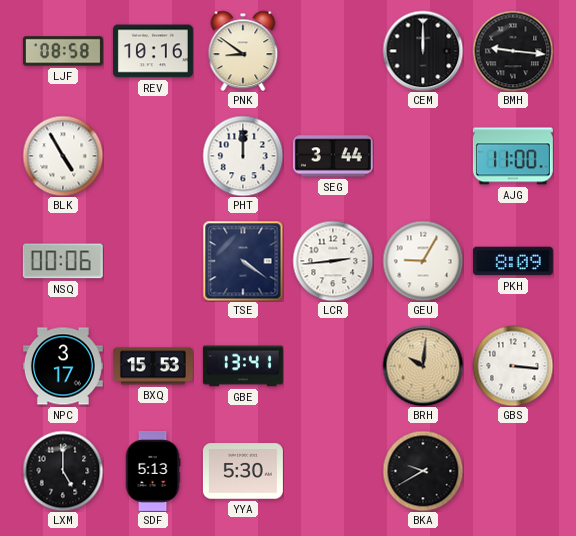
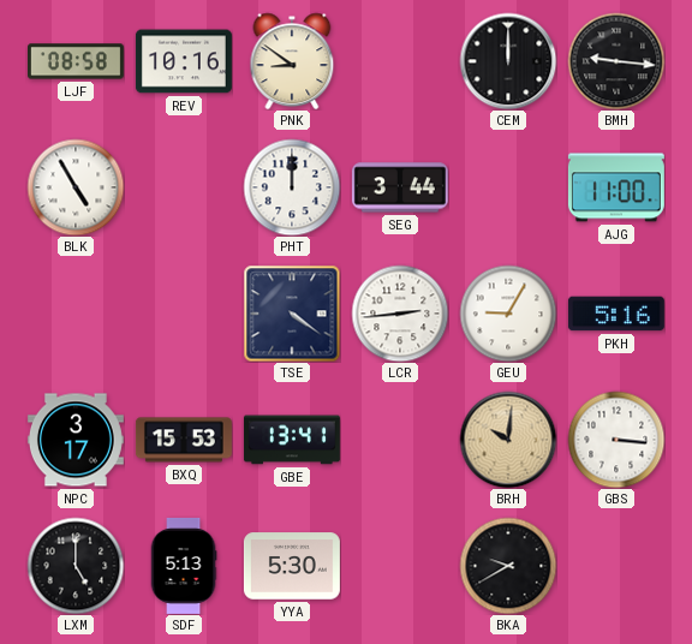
NSQ: 00:06 -> none
PKH: 8:09 -> 5:16
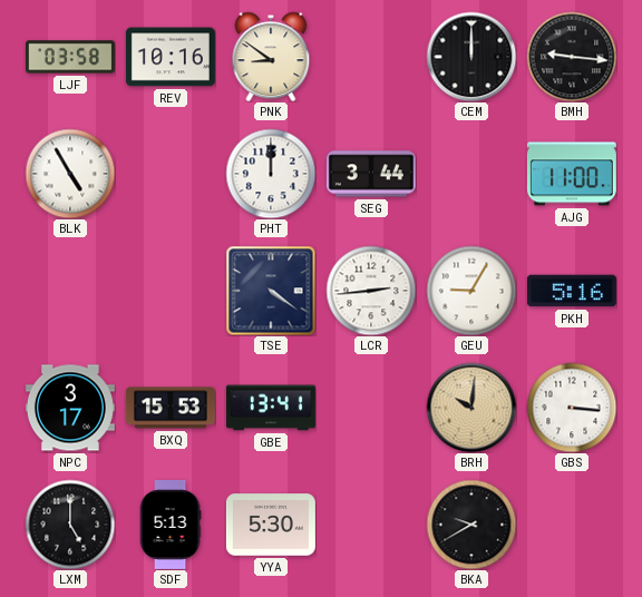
LJF: 08:58 -> 03:58
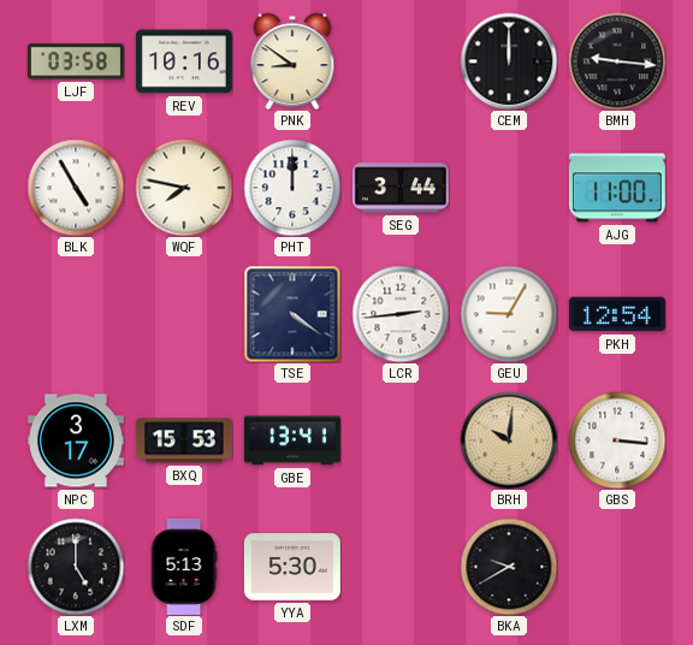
WQF: none -> 7:47
PKH: 5:16 -> 12:54
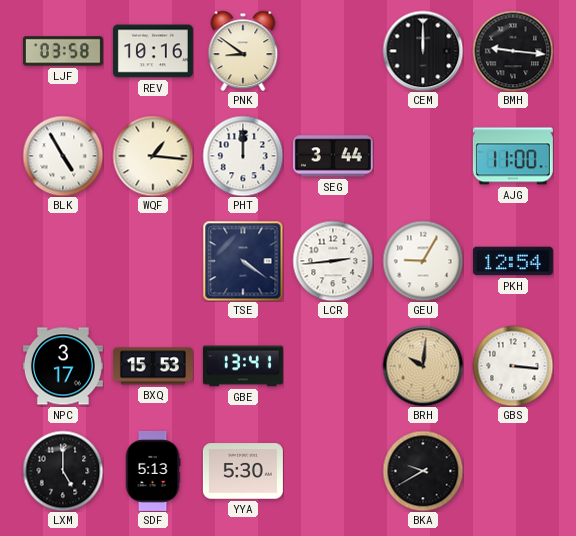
WQF: 7:47 -> 1:16
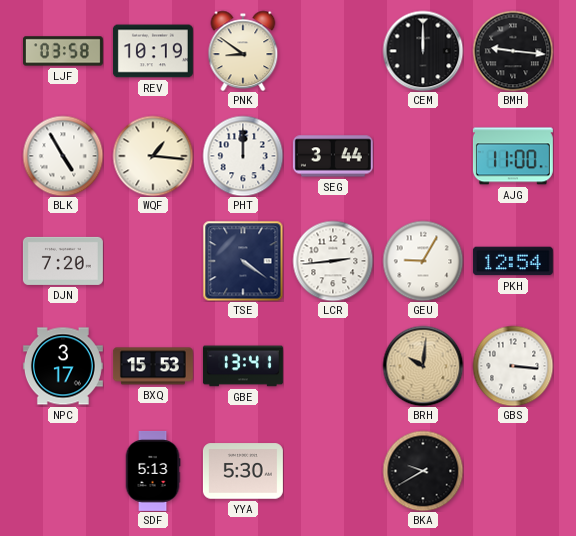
REV: 10:16 -> 10:19
DJN: none -> 7:20
LXM: 5:00 -> none
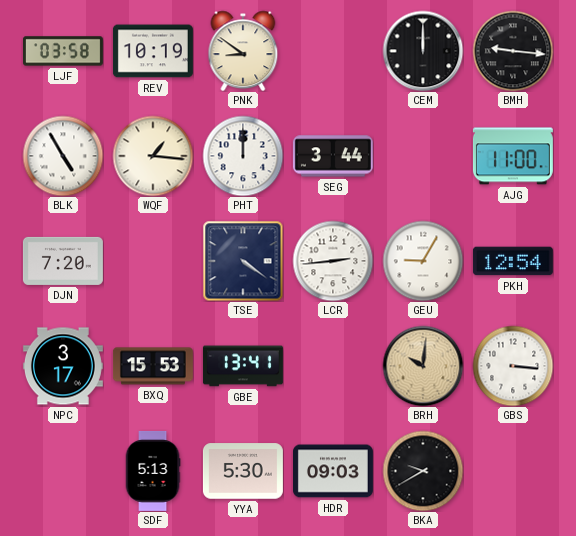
HDR: none -> 09:03
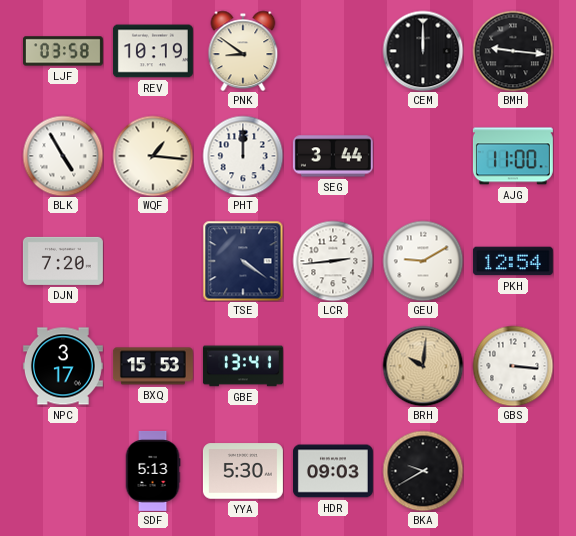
GEU: 9:05 -> 9:10
